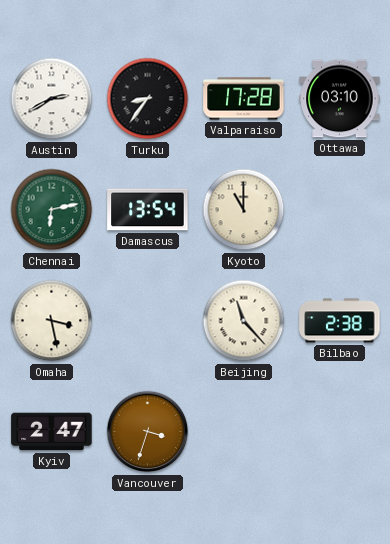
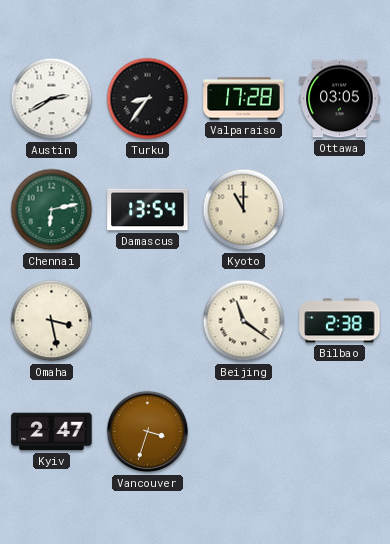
Ottawa: 03:10 -> 03:05
Beijing: 11:23 -> 11:21
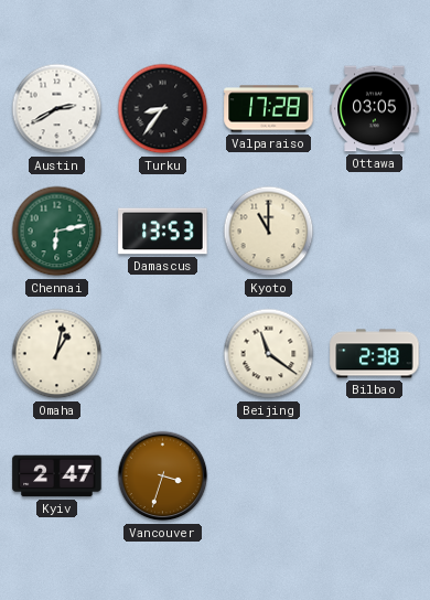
Damascus: 13:54 -> 13:53
Omaha: 3:28 -> 1:02
